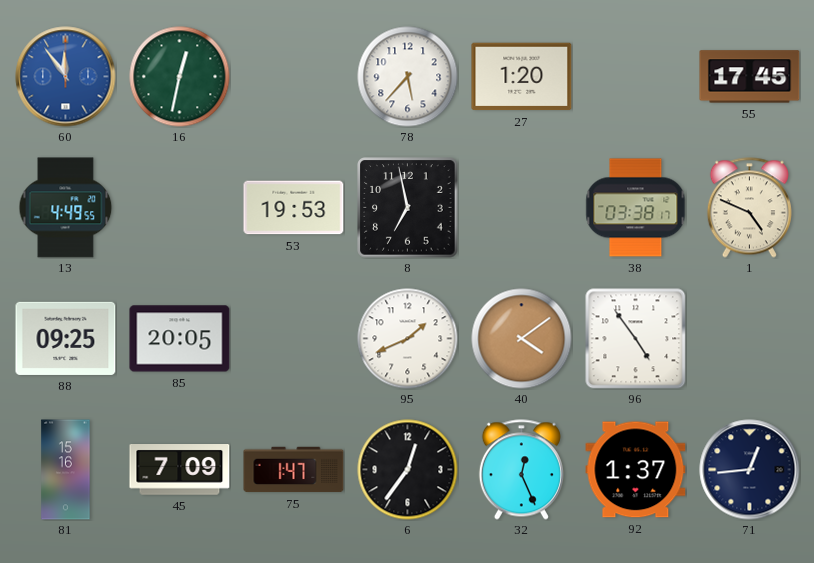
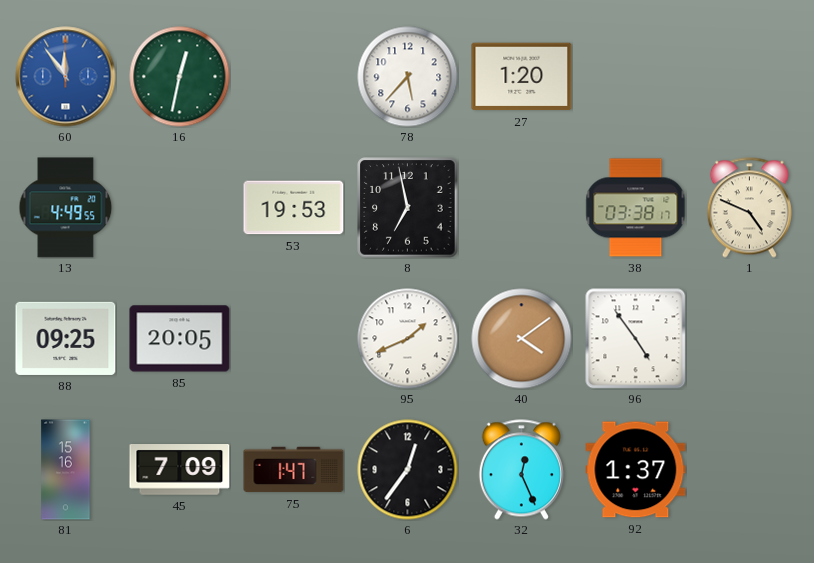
55: 17:45 -> none
71: 12:44 -> none
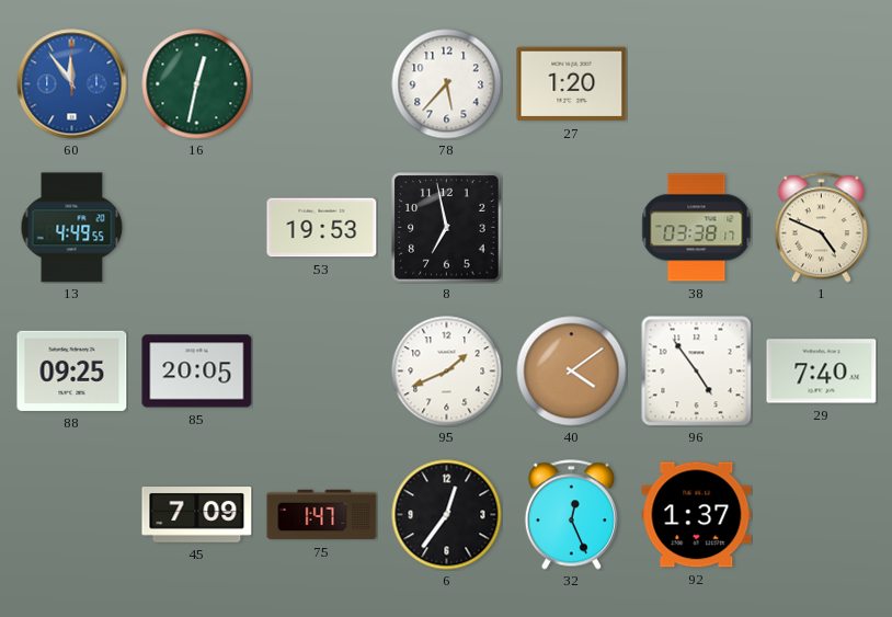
29: none -> 7:40
81: 15:16 -> none
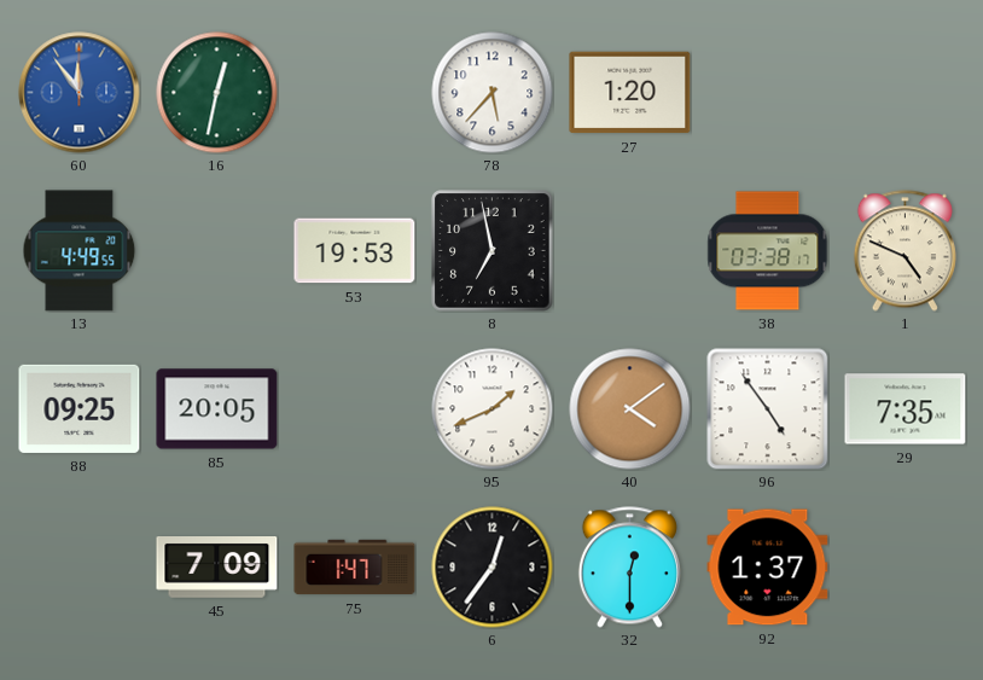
29: 7:40 -> 7:35
32: 12:26 -> 12:30
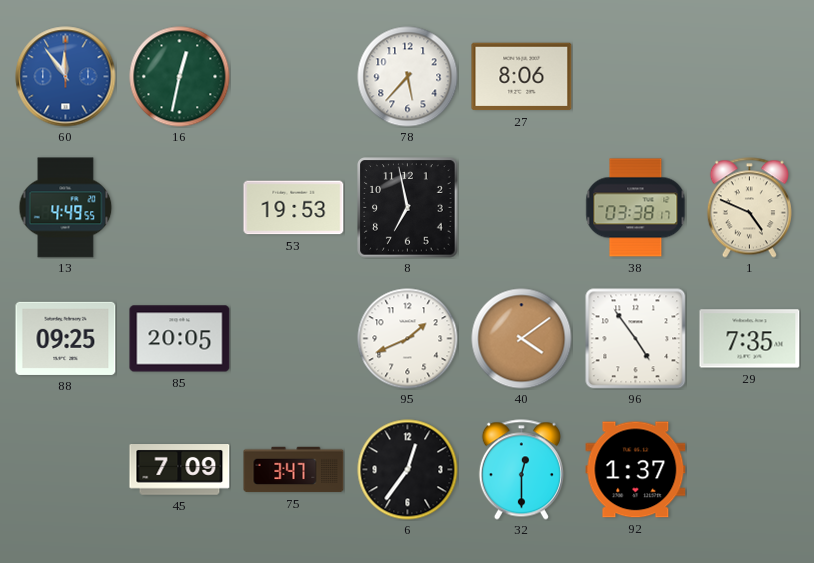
27: 1:20 -> 8:06
75: 1:47 -> 3:47
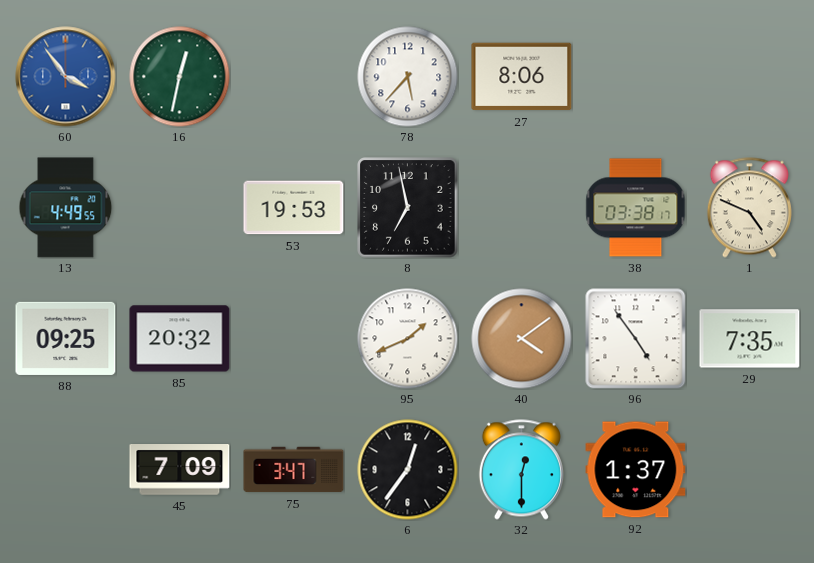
60: 11:54 -> 3:54
85: 20:05 -> 20:32
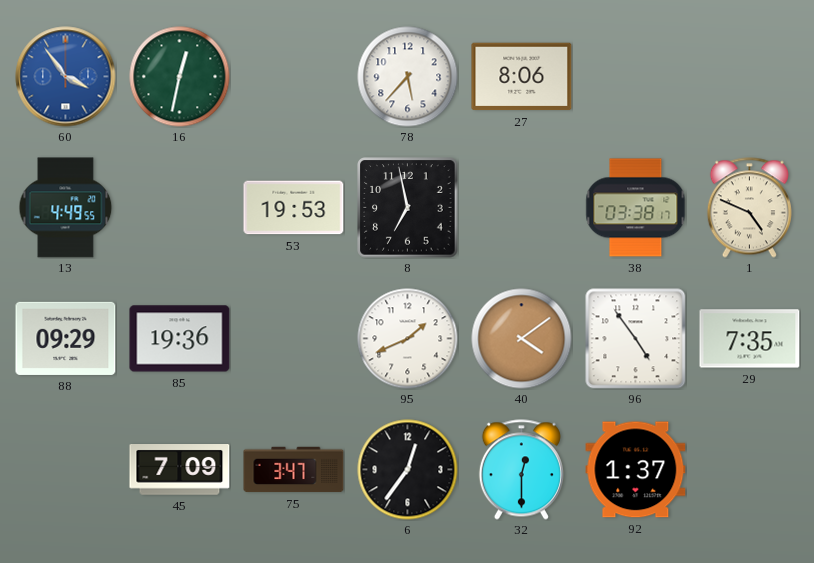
88: 09:25 -> 09:29
85: 20:32 -> 19:36
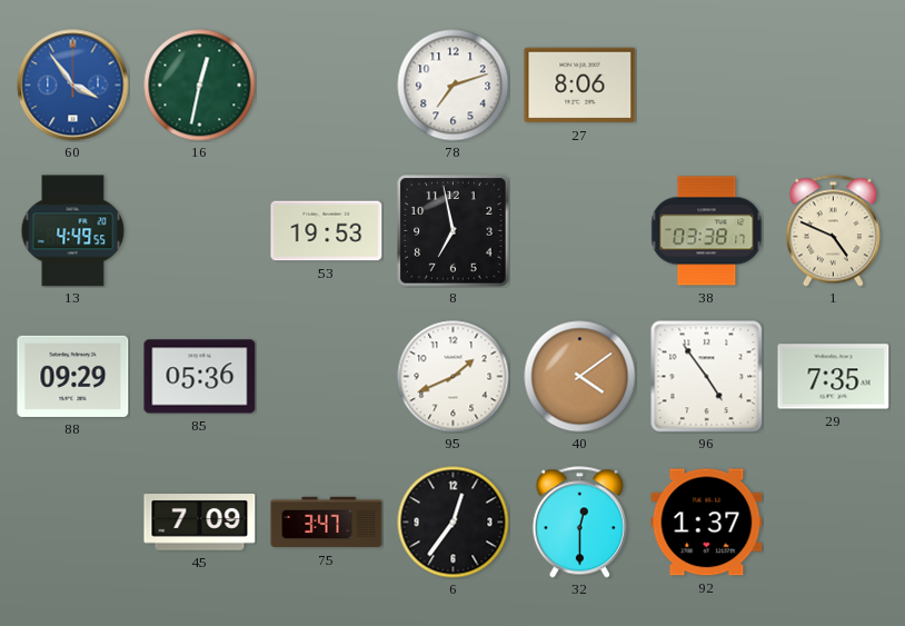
78: 5:37 -> 7:12
85: 19:36 -> 05:36
